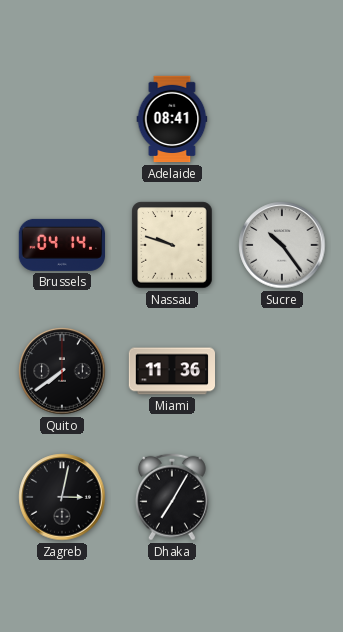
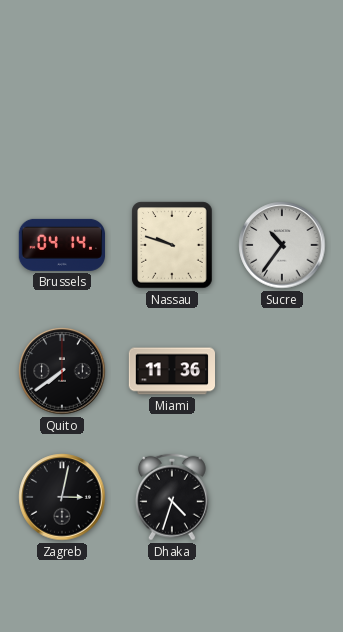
Adelaide: 08:41 -> none
Sucre: 10:24 -> 10:36
Dhaka: 7:05 -> 4:33
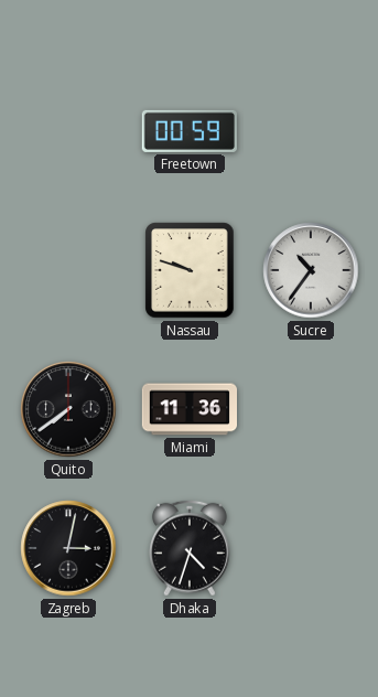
Freetown: none -> 00:59
Brussels: 04:14 -> none
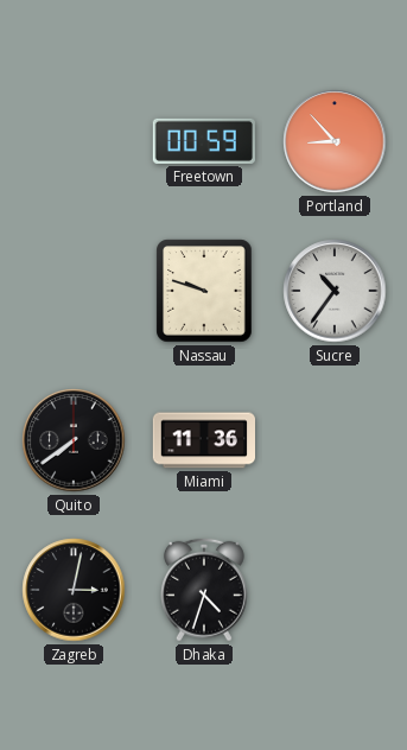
Portland: none -> 8:53
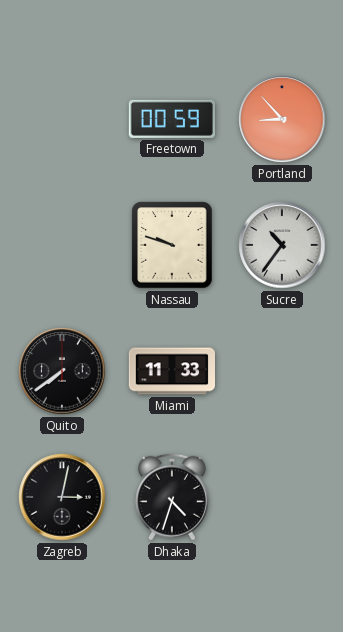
Miami: 11:36 -> 11:33
